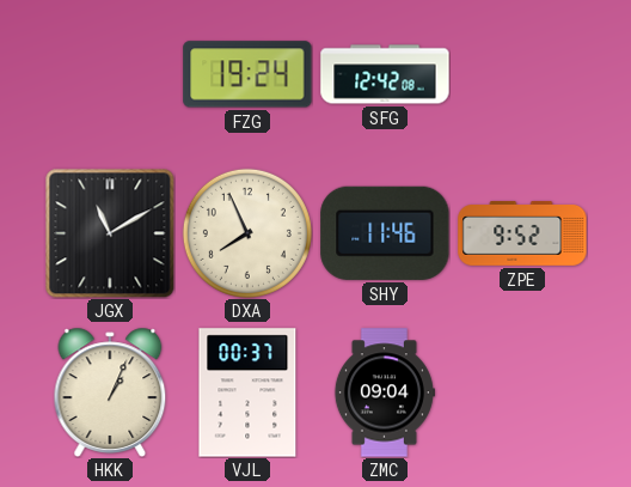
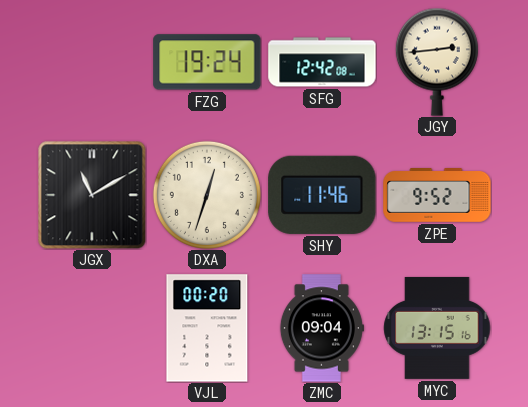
JGY: none -> 2:44
DXA: 7:56 -> 12:33
HKK: 1:04 -> none
VJL: 00:37 -> 00:20
MYC: none -> 13:15
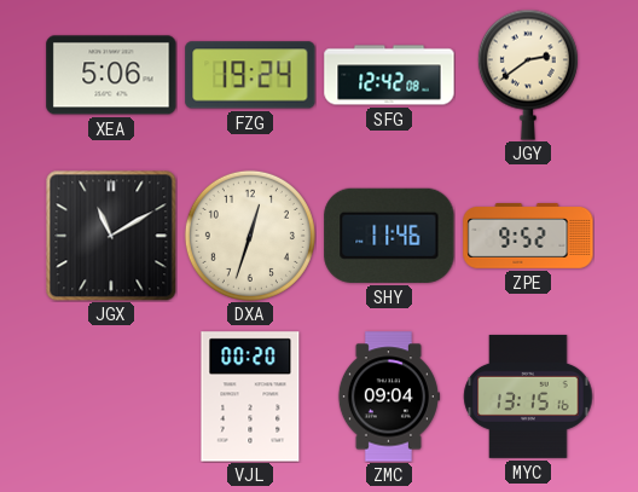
XEA: none -> 5:06
JGY: 2:44 -> 2:39
